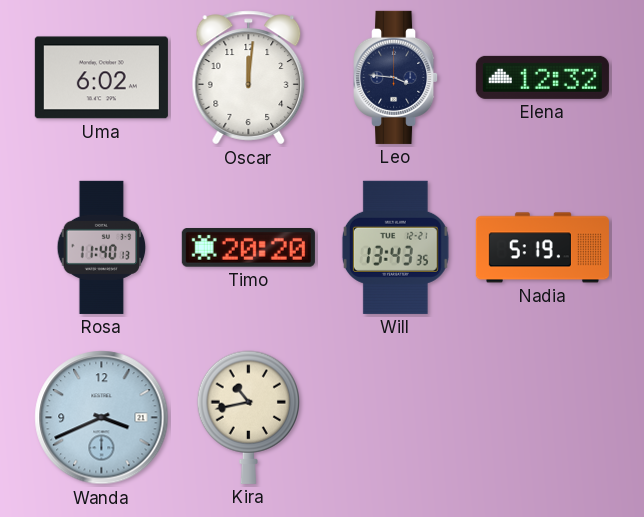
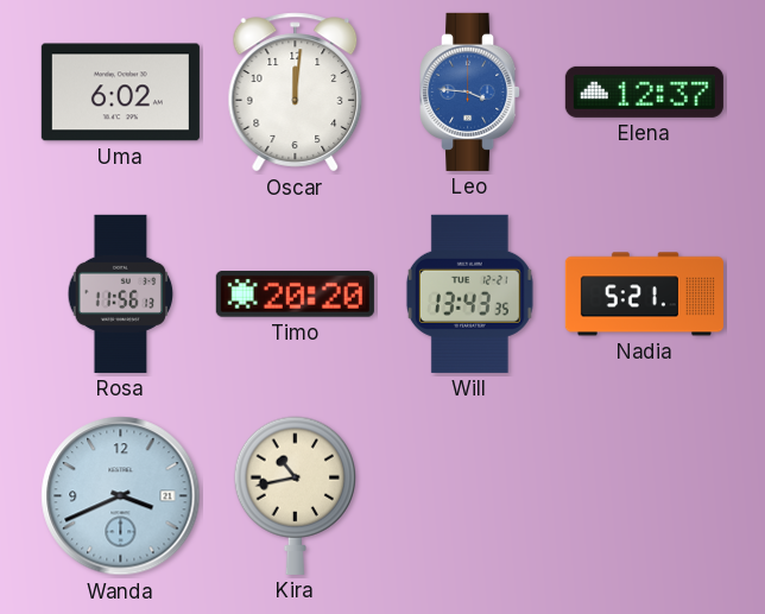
Leo dial: navy -> blue
Elena: 12:32 -> 12:37
Rosa: 11:40 -> 11:56
Nadia: 5:19 -> 5:21
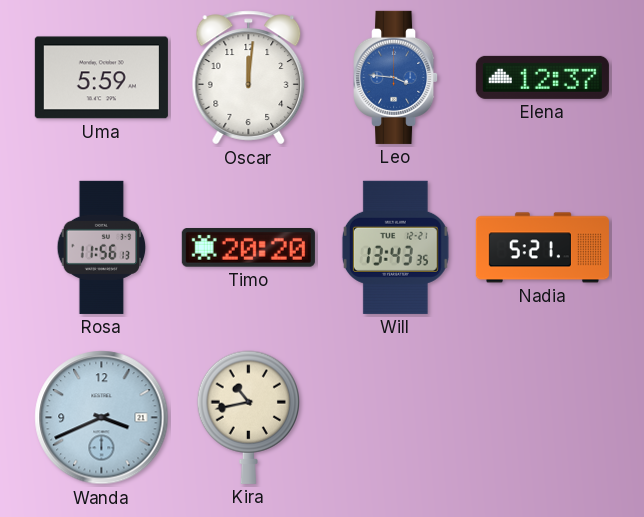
Uma: 6:02 -> 5:59
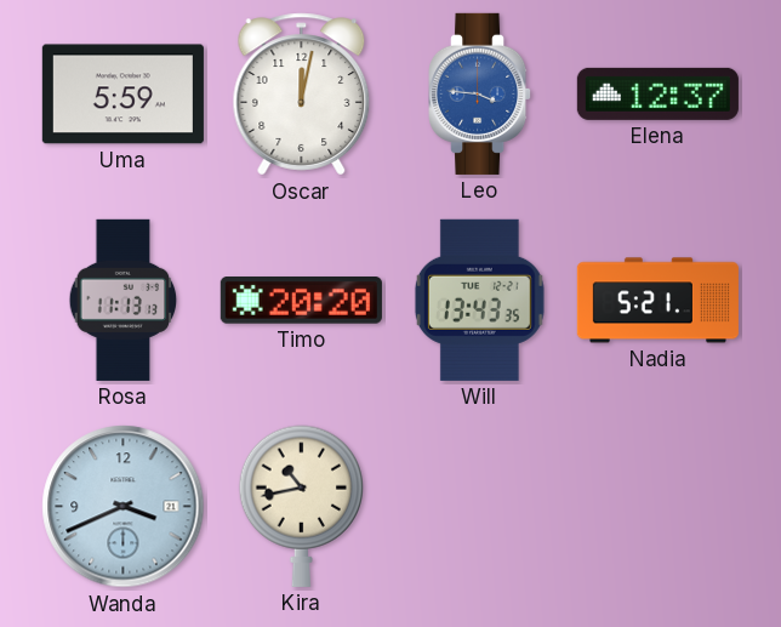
Oscar: 12:01 -> 12:02
Rosa: 11:56 -> 11:13
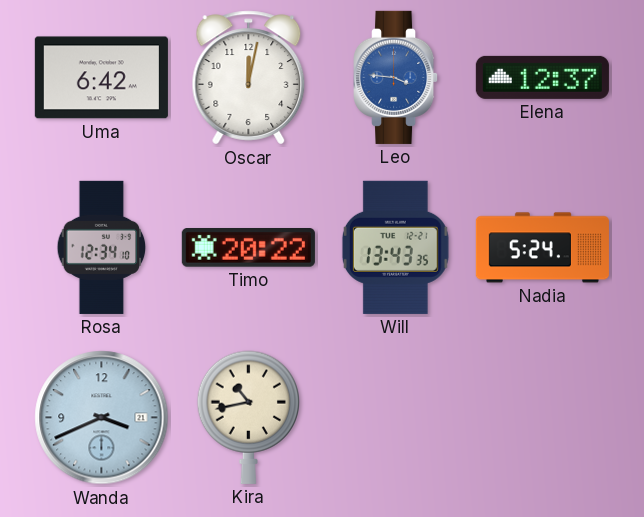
Uma: 5:59 -> 6:42
Rosa: 11:13 -> 12:34
Timo: 20:20 -> 20:22
Nadia: 5:21 -> 5:24
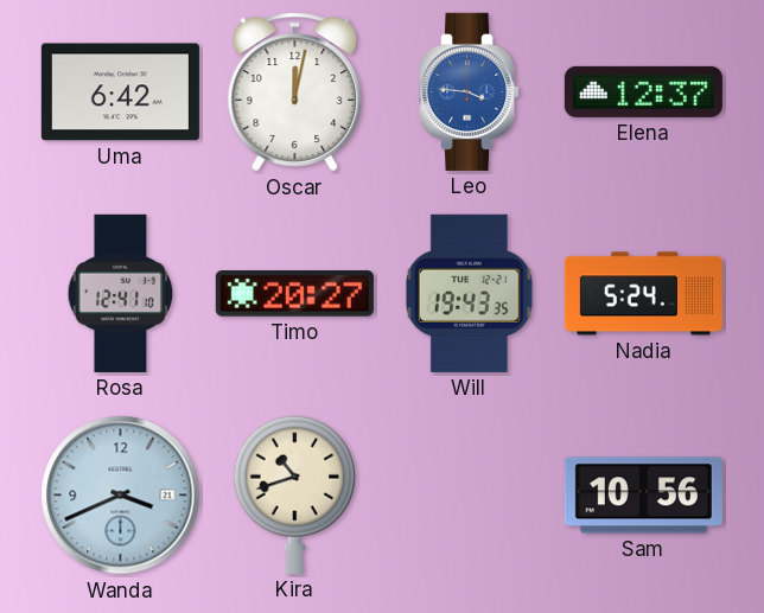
Rosa: 12:34 -> 12:41
Timo: 20:22 -> 20:27
Will: 13:43 -> 19:43
Kira: 10:43 -> 10:42
Sam: none -> 10:56
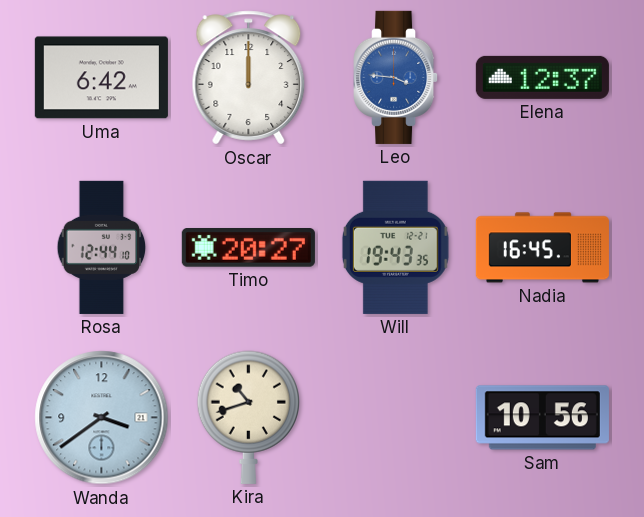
Oscar: 12:02 -> 12:00
Rosa: 12:41 -> 12:44
Nadia: 5:24 -> 16:45
Wanda: 3:41 -> 3:39
